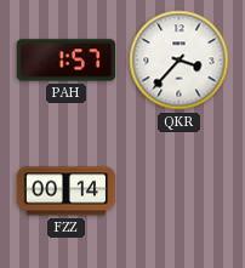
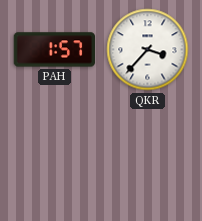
FZZ: 00:14 -> none
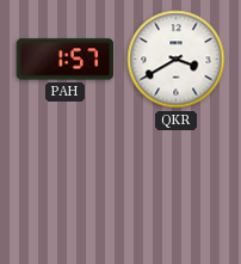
QKR: 3:37 -> 3:40
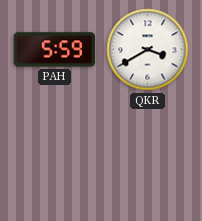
PAH: 1:57 -> 5:59
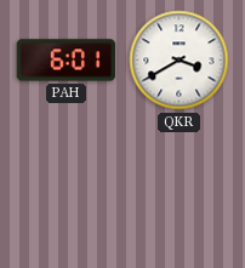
PAH: 5:59 -> 6:01
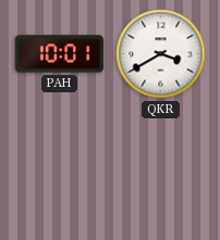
PAH: 6:01 -> 10:01
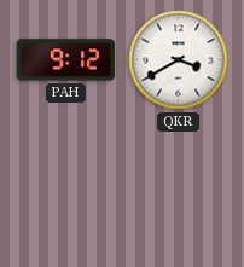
PAH: 10:01 -> 9:12
